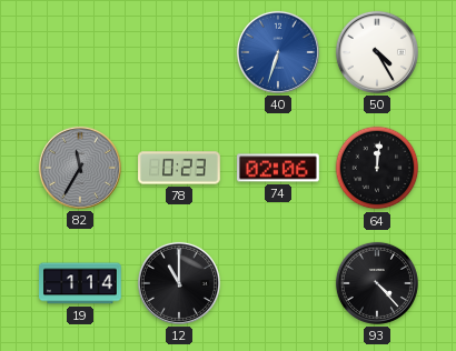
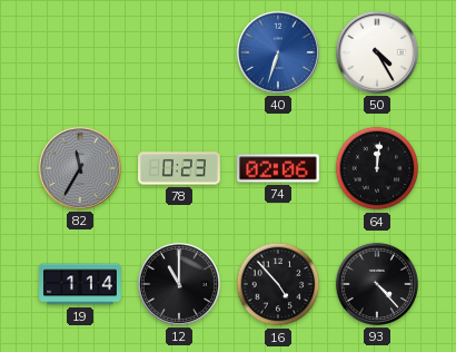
16: none -> 4:53
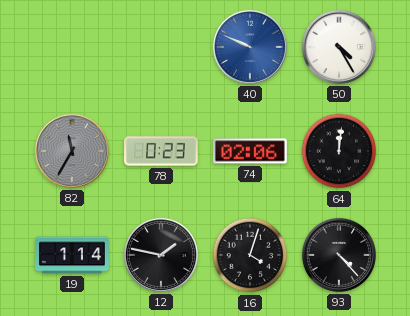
40: 6:33 -> 9:49
12: 11:00 -> 1:47
16: 4:53 -> 4:03
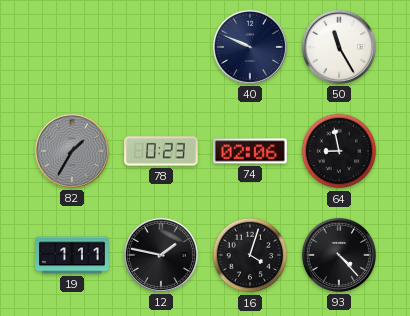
40 dial: blue -> navy
50: 4:25 -> 11:25
82: 11:35 -> 1:35
64: 12:01 -> 8:58
19: 1:14 -> 1:11
